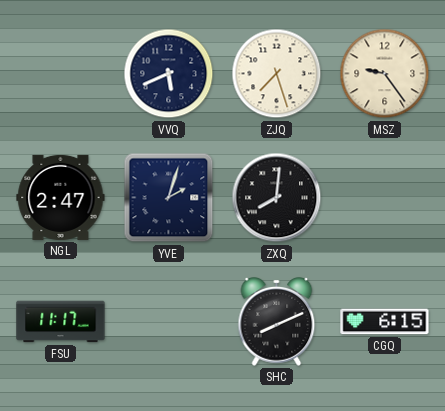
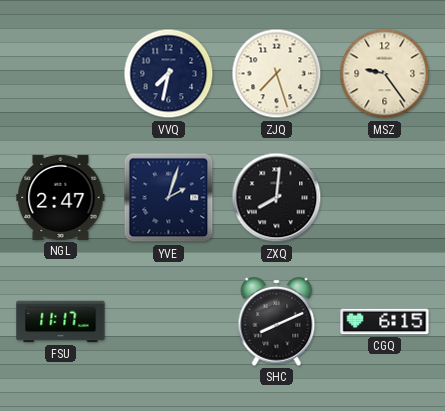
VVQ: 5:41 -> 7:32
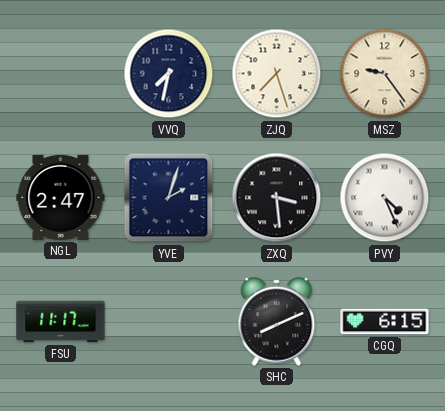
ZXQ: 8:01 -> 3:29
PVY: none -> 4:26
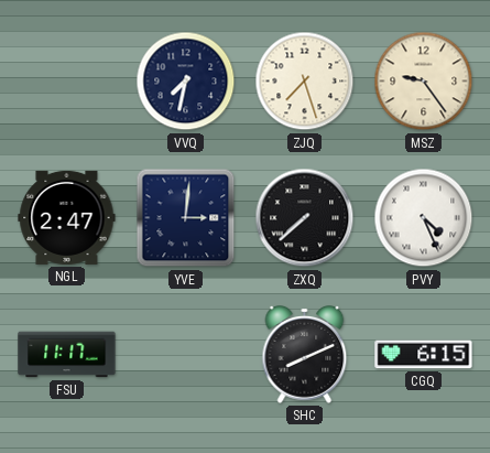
YVE: 2:03 -> 3:01
ZXQ: 3:29 -> 7:38
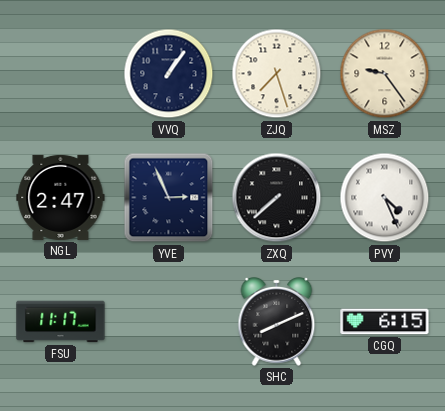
VVQ: 7:32 -> 1:06
YVE: 3:01 -> 2:56
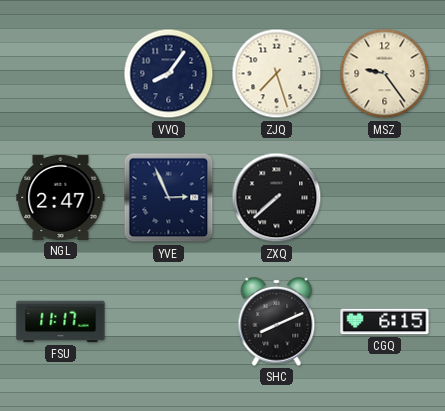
VVQ: 1:06 -> 8:06
PVY: 4:26 -> none
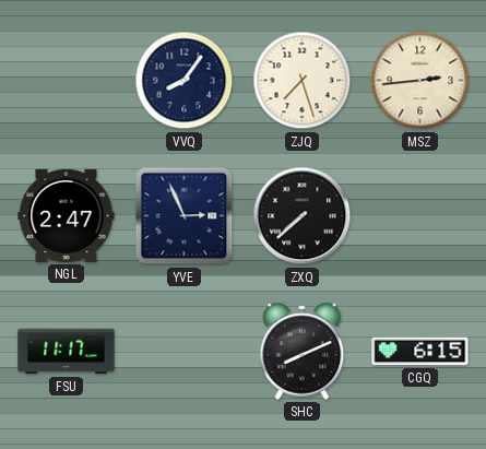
MSZ: 9:24 -> 2:44
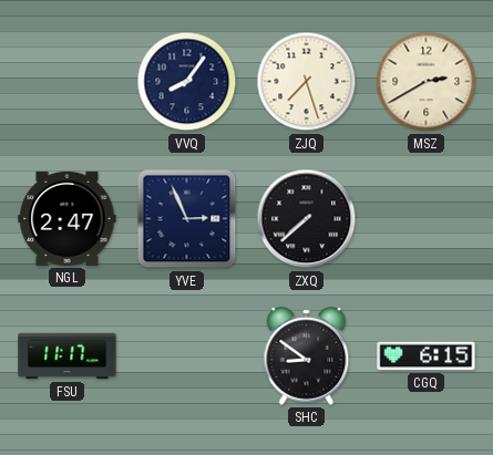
MSZ: 2:44 -> 2:40
SHC: 8:11 -> 8:51
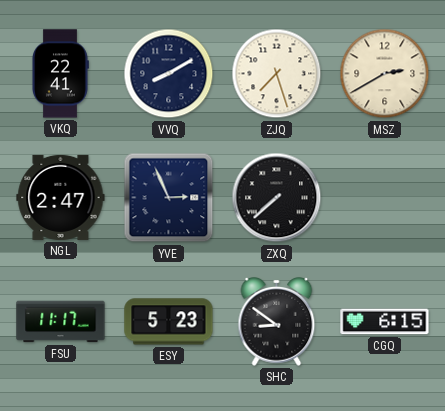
VKQ: none -> 22:41
VVQ: 8:06 -> 8:10
ESY: none -> 5:23
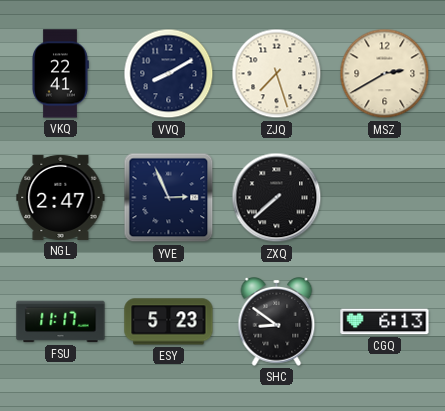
CGQ: 6:15 -> 6:13
